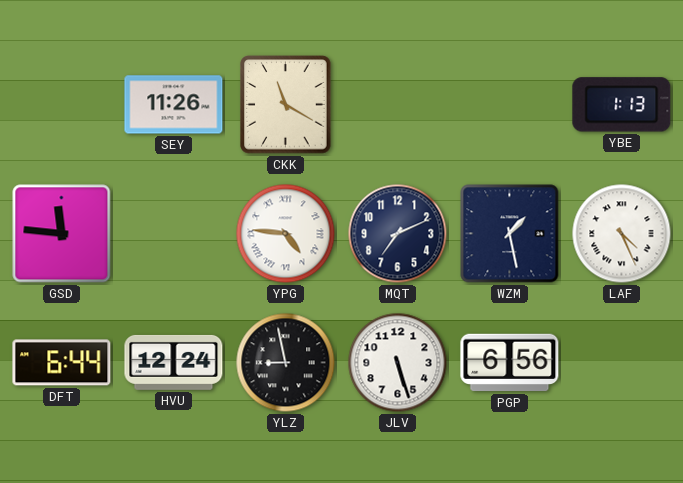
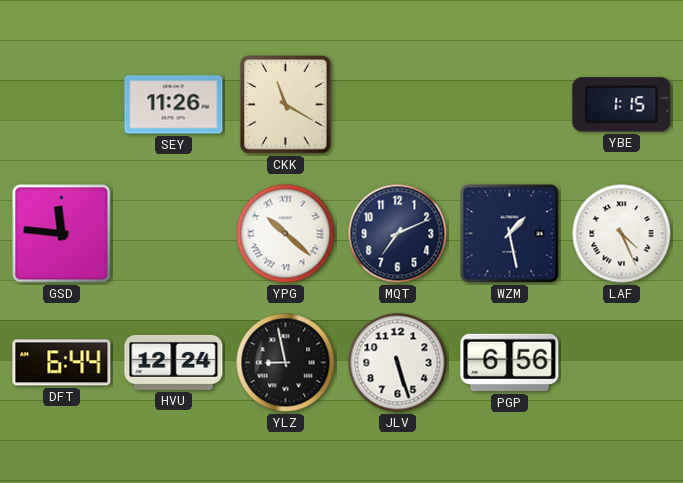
YBE: 1:13 -> 1:15
YPG: 4:46 -> 10:22
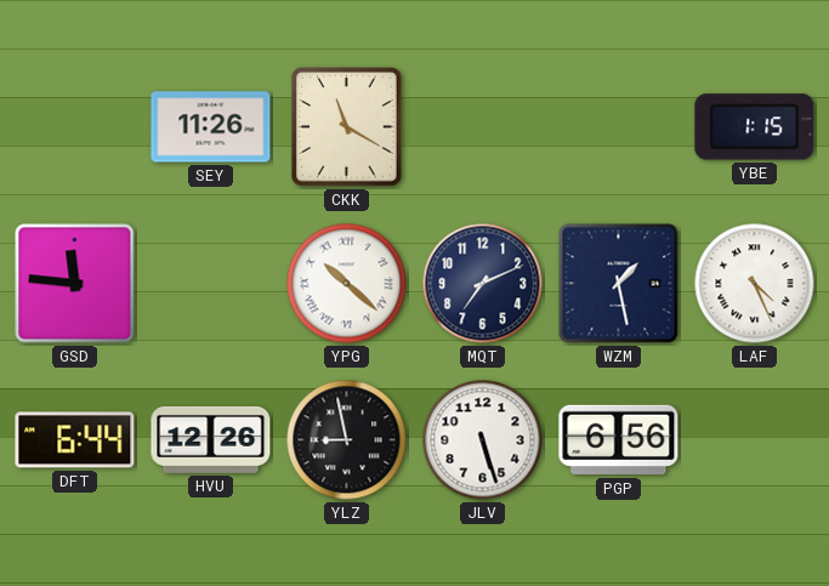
HVU: 12:24 -> 12:26
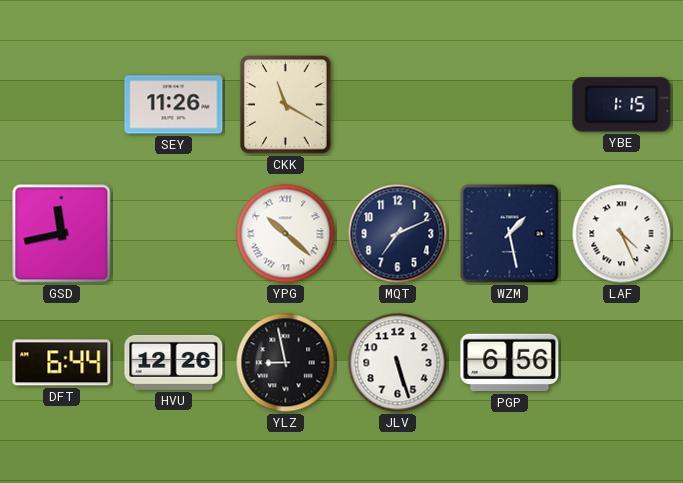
GSD: 11:46 -> 11:43
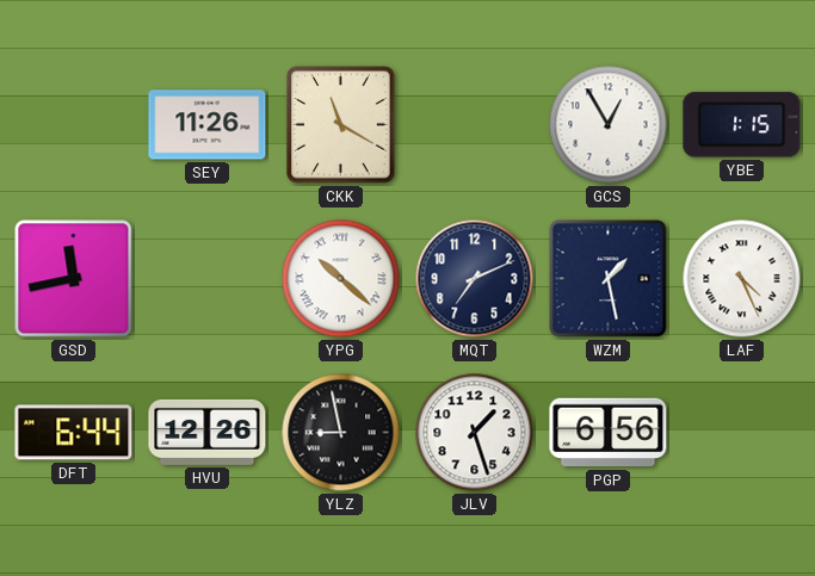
GCS: none -> 12:55
JLV: 5:27 -> 1:27
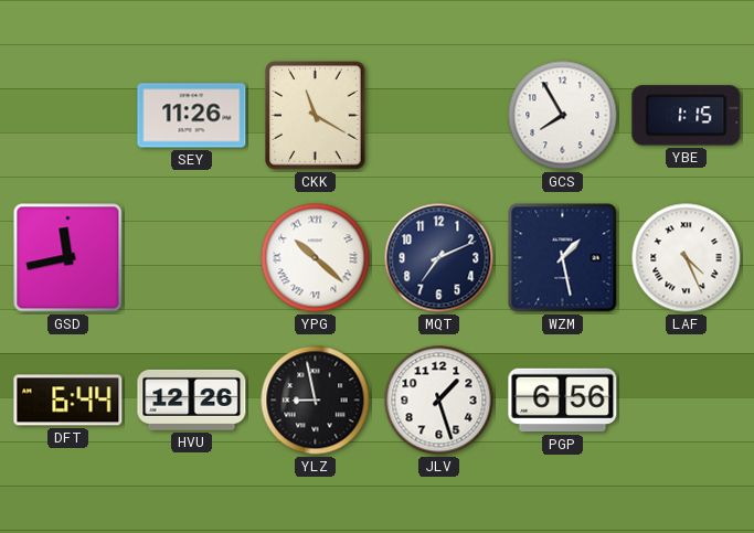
GCS: 12:55 -> 7:55
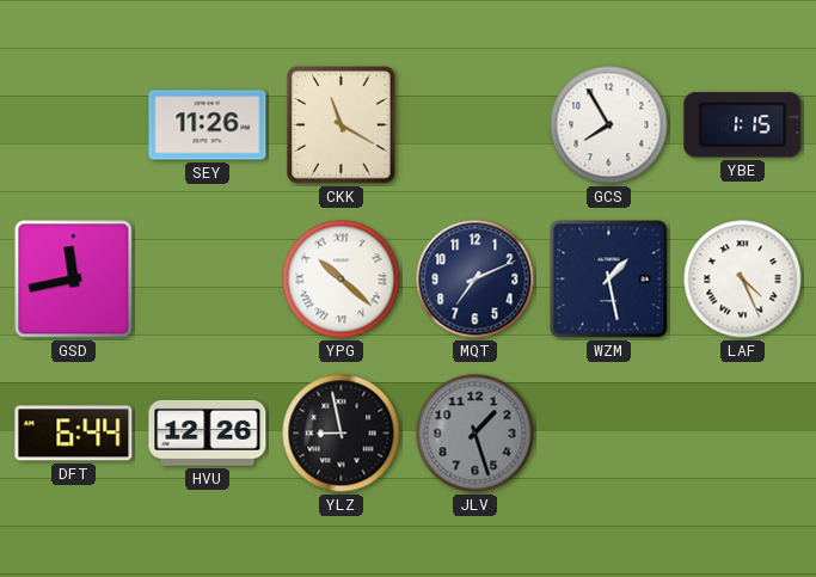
JLV dial: white -> grey
PGP: 6:56 -> none
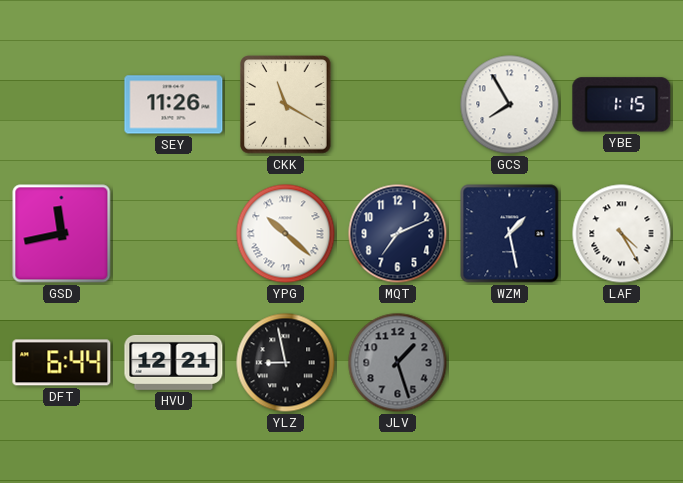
LAF: 4:26 -> 4:25
HVU: 12:26 -> 12:21
